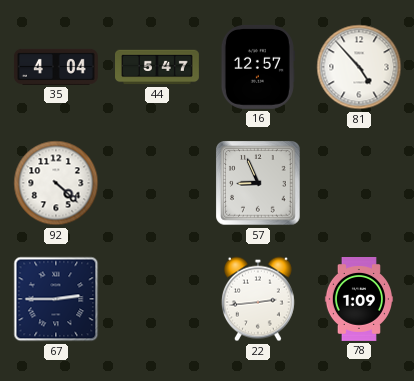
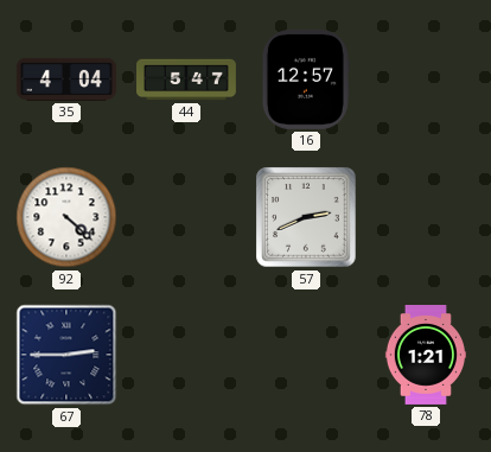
81: 4:53 -> none
57: 8:56 -> 2:41
22: 2:44 -> none
78: 1:09 -> 1:21
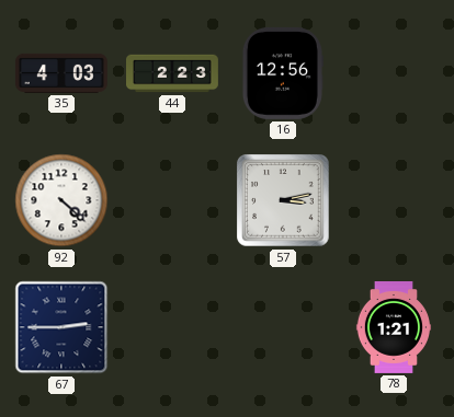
35: 4:04 -> 4:03
44: 5:47 -> 2:23
16: 12:57 -> 12:56
57: 2:41 -> 3:13
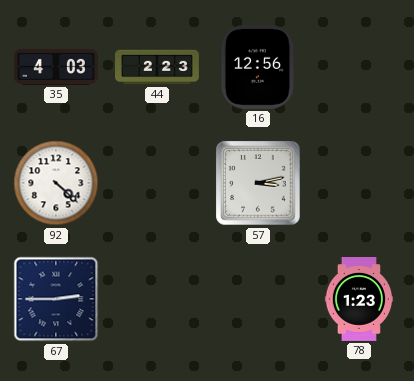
78: 1:21 -> 1:23
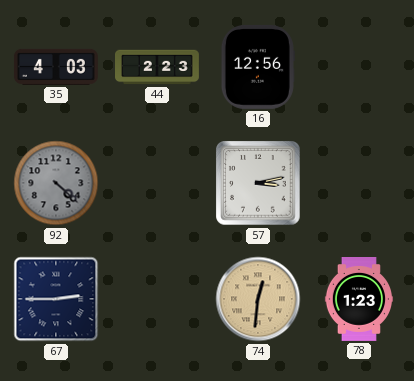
92 dial: white -> grey
74: none -> 12:31
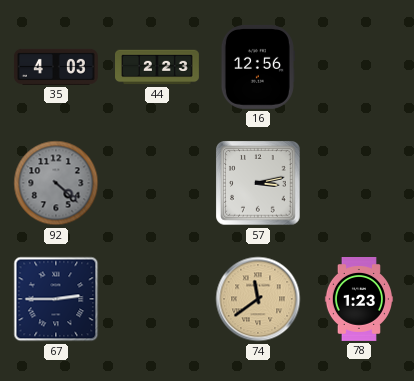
74: 12:31 -> 11:39
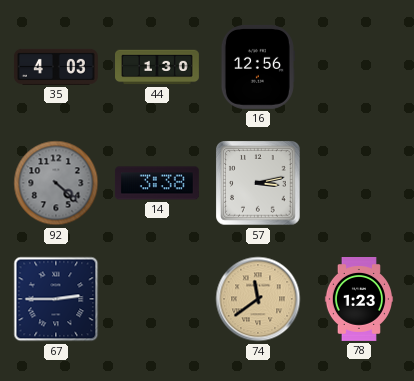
44: 2:23 -> 1:30
14: none -> 3:38
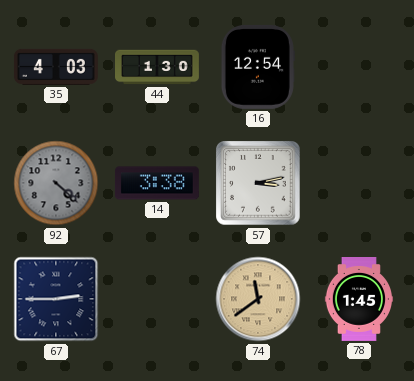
16: 12:56 -> 12:54
78: 1:23 -> 1:45
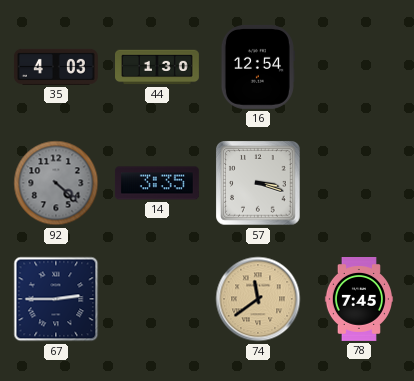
14: 3:38 -> 3:35
57: 3:13 -> 3:18
78: 1:45 -> 7:45
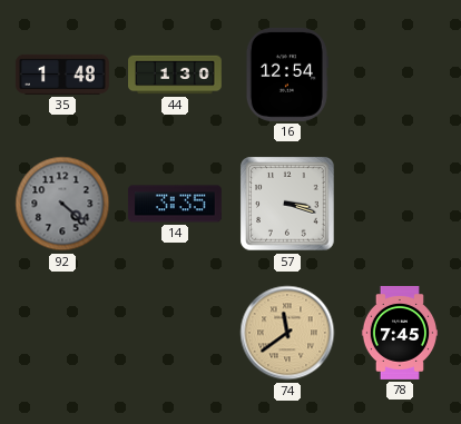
35: 4:03 -> 1:48
67: 2:45 -> none
